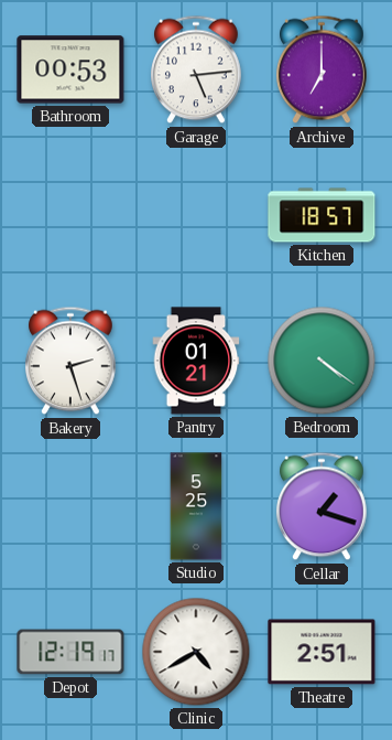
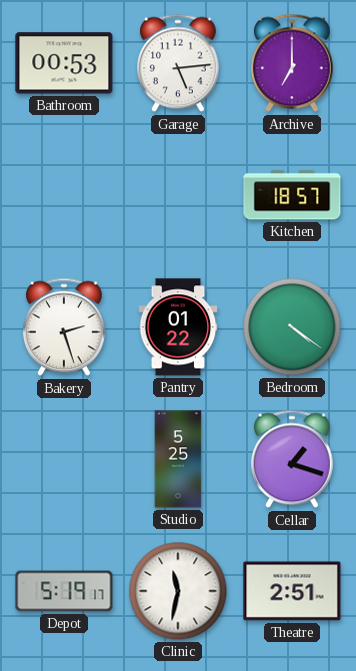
Pantry: 01:21 -> 01:22
Depot: 12:19 -> 5:19
Clinic: 4:40 -> 11:32
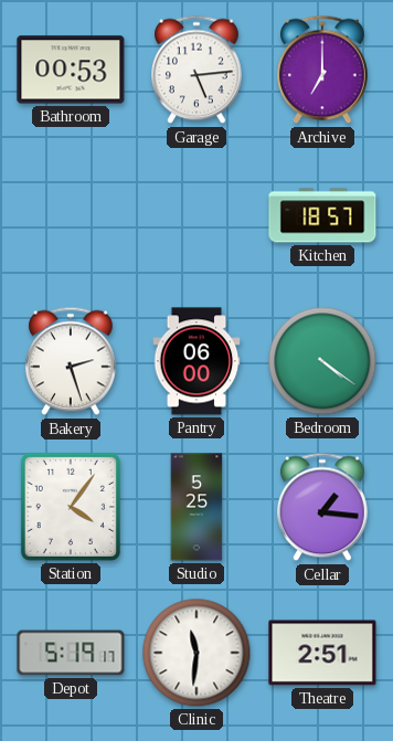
Pantry: 01:22 -> 06:00
Station: none -> 4:06
Cellar: 1:18 -> 1:16
Clinic: 11:32 -> 11:31
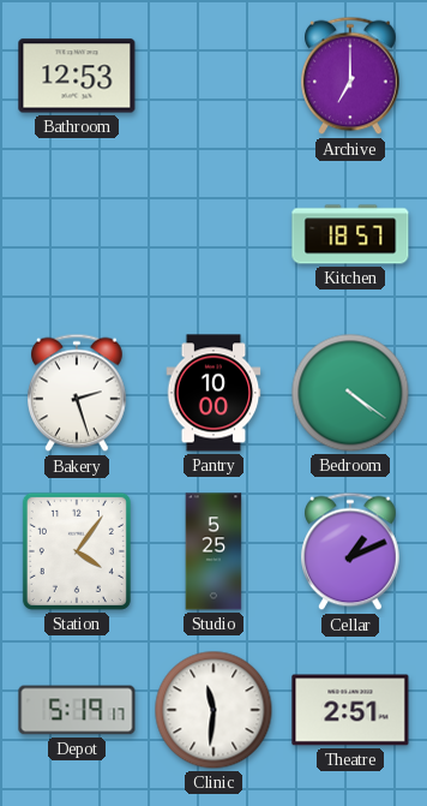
Bathroom: 00:53 -> 12:53
Garage: 5:14 -> none
Pantry: 06:00 -> 10:00
Cellar: 1:16 -> 1:11
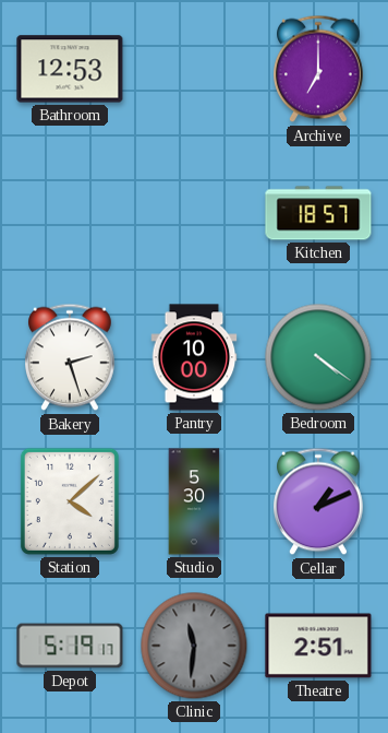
Station: 4:06 -> 4:08
Studio: 5:25 -> 5:30
Clinic dial: white -> grey
